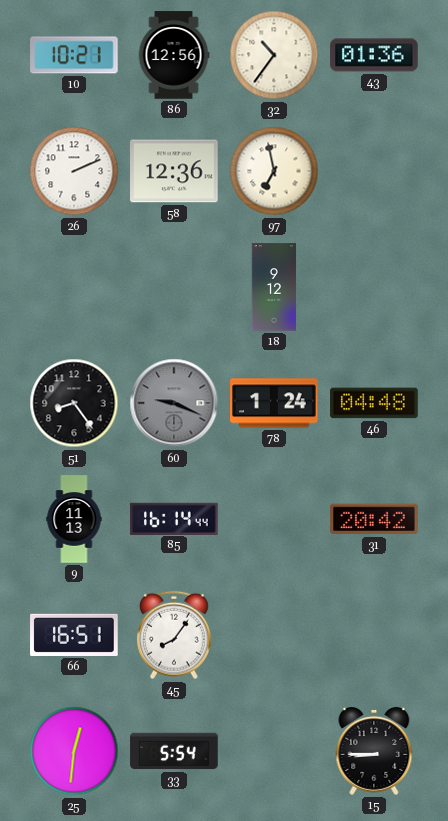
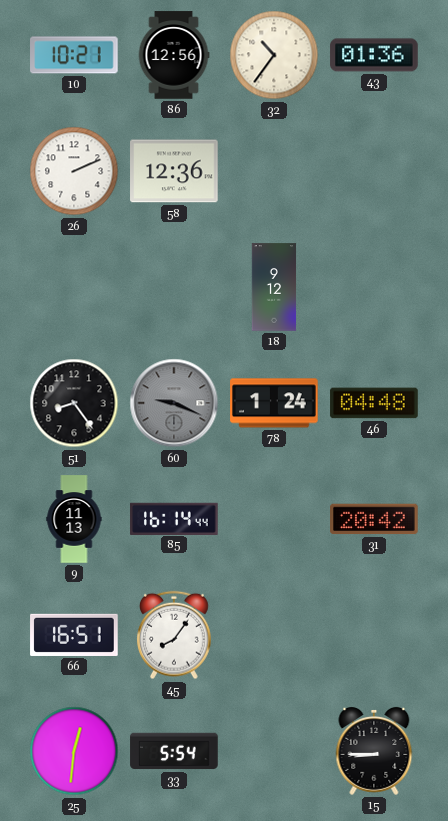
97: 6:58 -> none
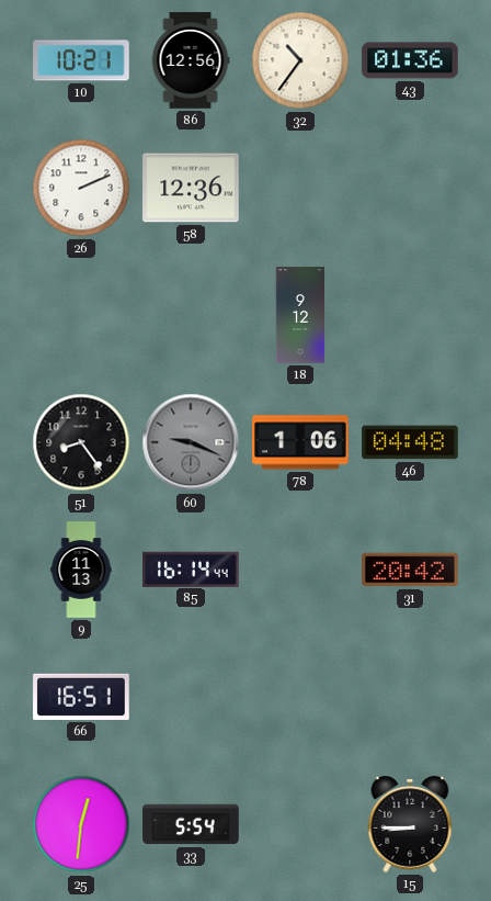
78: 1:24 -> 1:06
45: 8:06 -> none
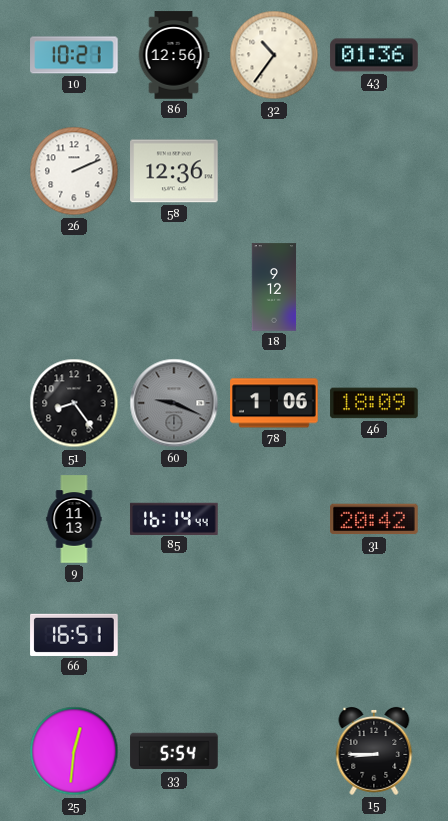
46: 04:48 -> 18:09
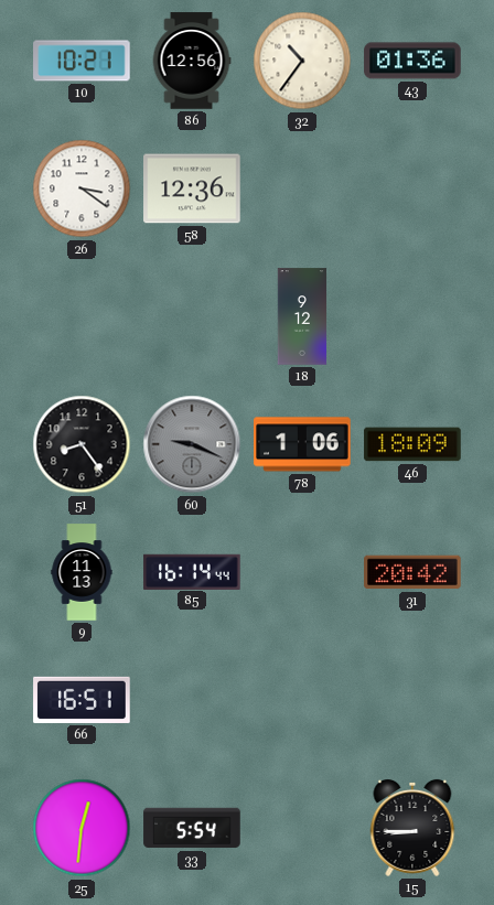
26: 2:11 -> 3:21
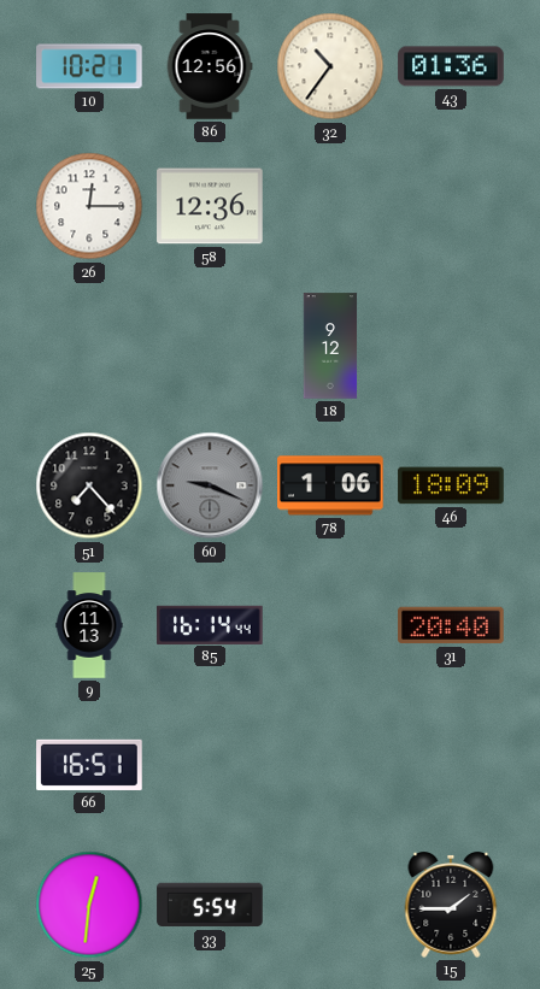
26: 3:21 -> 12:15
51: 8:24 -> 7:23
31: 20:42 -> 20:40
15: 8:45 -> 1:45
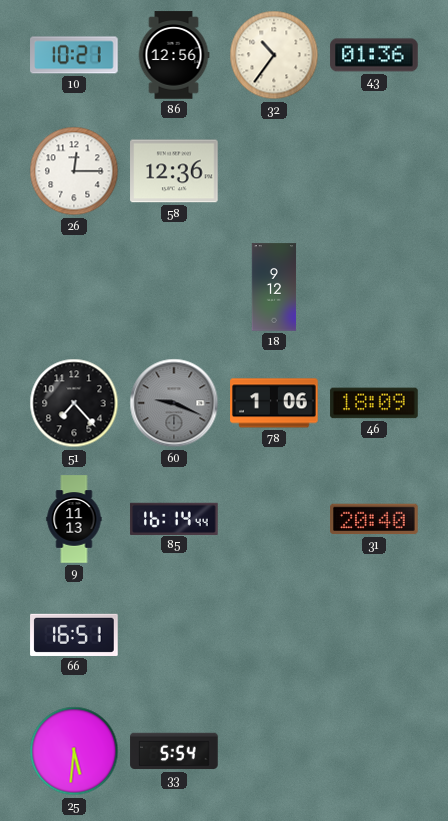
25: 12:31 -> 5:31
15: 1:45 -> none
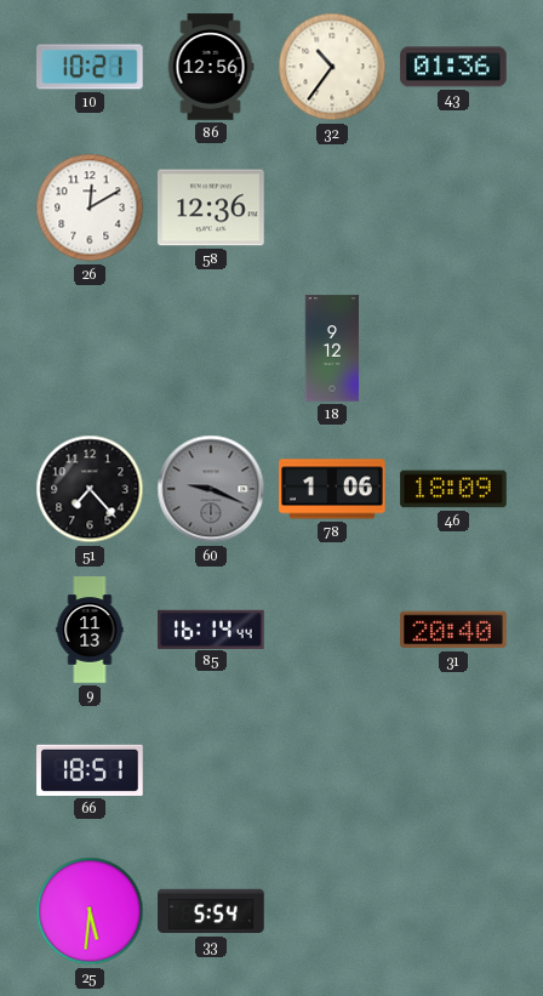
26: 12:15 -> 12:10
66: 16:51 -> 18:51
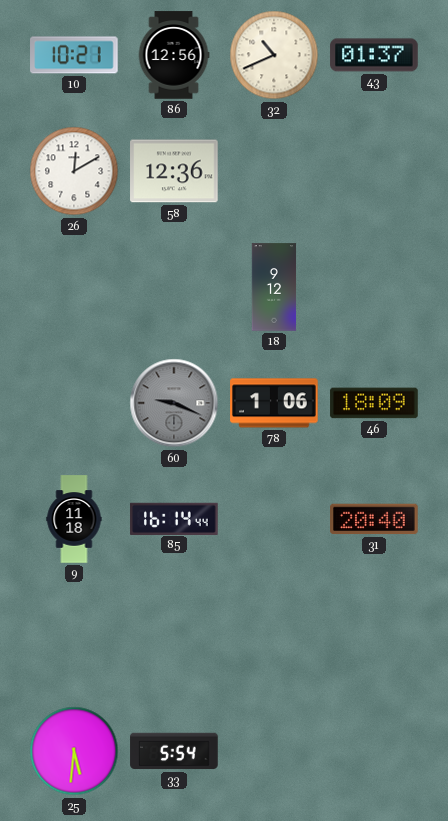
32: 10:36 -> 10:41
43: 01:36 -> 01:37
51: 7:23 -> none
9: 11:13 -> 11:18
66: 18:51 -> none
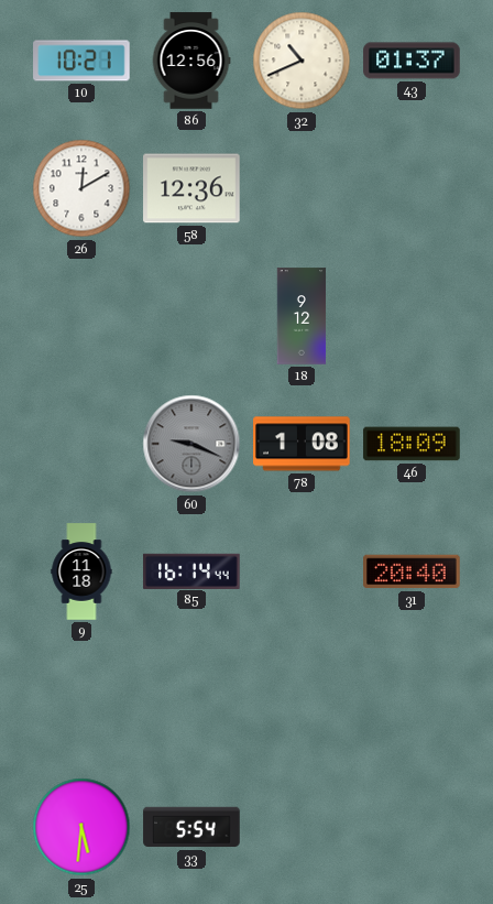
78: 1:06 -> 1:08
